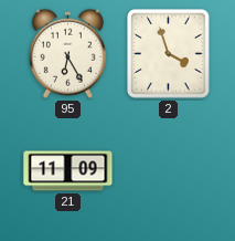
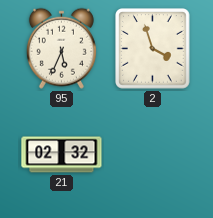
95: 6:25 -> 5:34
21: 11:09 -> 02:32
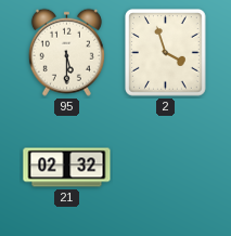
95: 5:34 -> 5:30
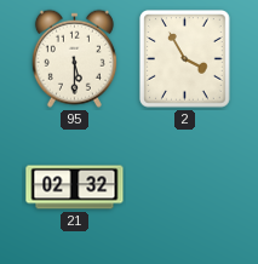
2: 3:57 -> 3:55
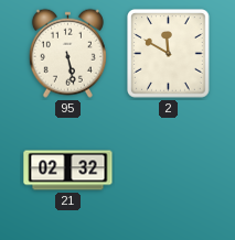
95: 5:30 -> 5:28
2: 3:55 -> 11:50
